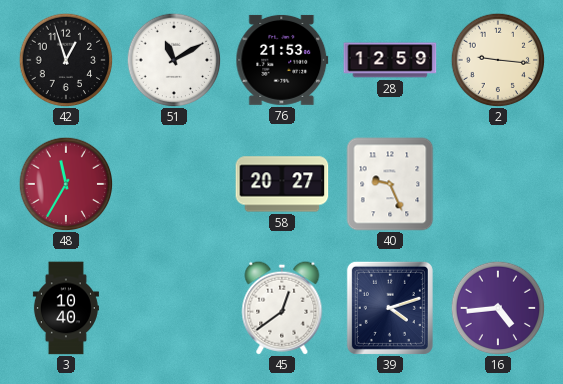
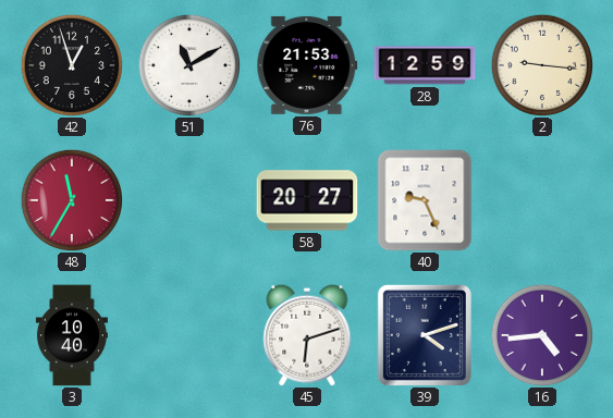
45: 12:39 -> 6:12
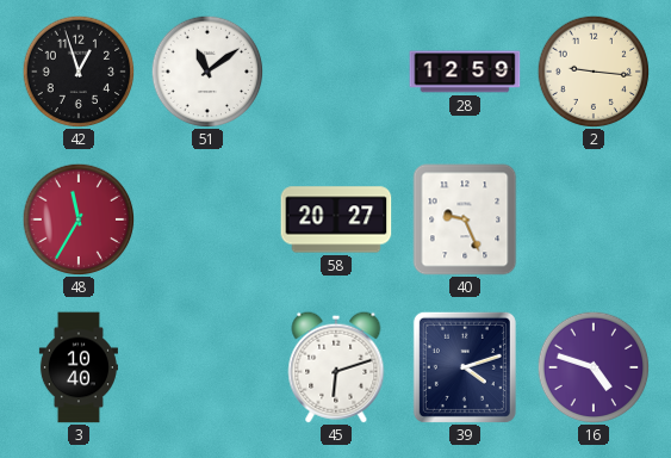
51: 11:10 -> 11:09
76: 21:53 -> none
16: 4:44 -> 4:48
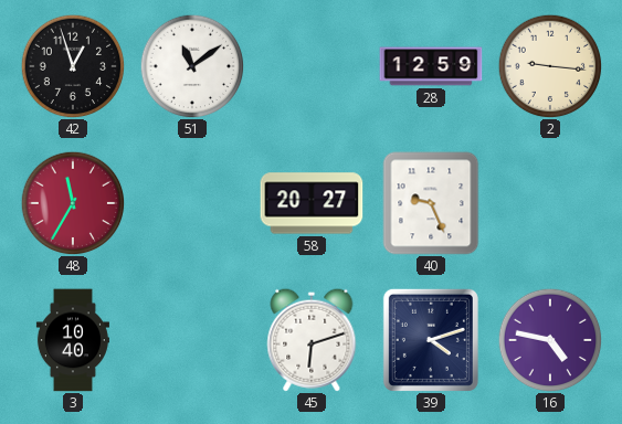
16: 4:48 -> 4:47
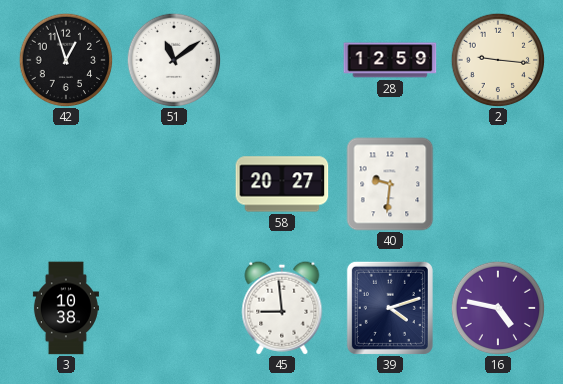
48: 11:35 -> none
40: 9:26 -> 9:31
3: 10:40 -> 10:38
45: 6:12 -> 8:59
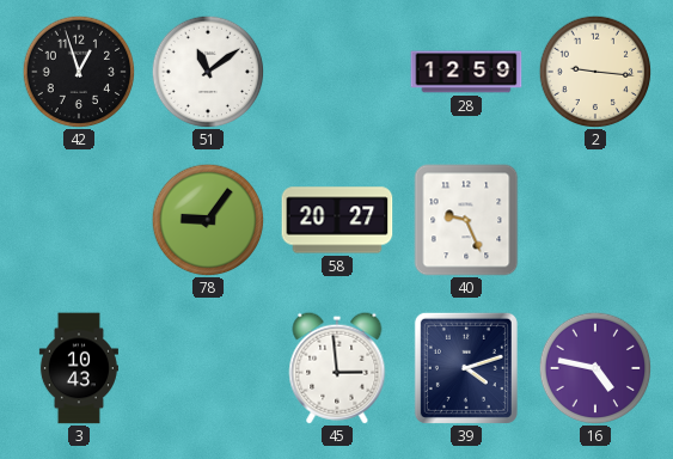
78: none -> 9:06
40: 9:31 -> 9:26
3: 10:38 -> 10:43
45: 8:59 -> 2:59
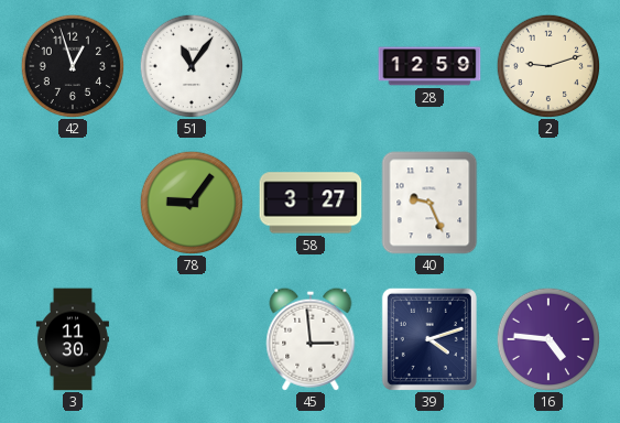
51: 11:09 -> 11:06
2: 9:16 -> 9:12
58: 20:27 -> 3:27
3: 10:43 -> 11:30
16: 4:47 -> 4:46
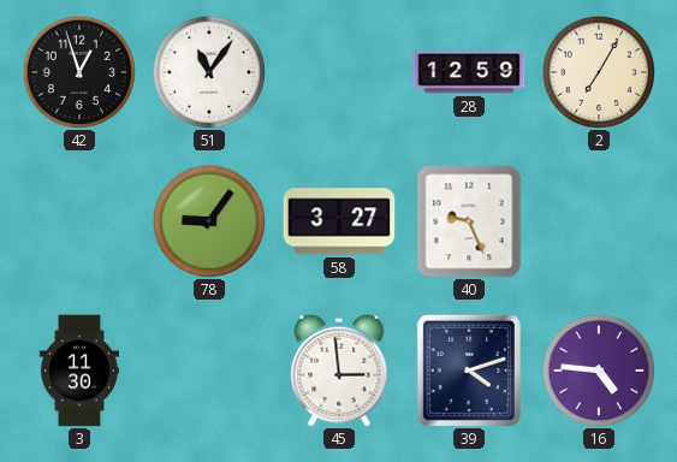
2: 9:12 -> 7:05
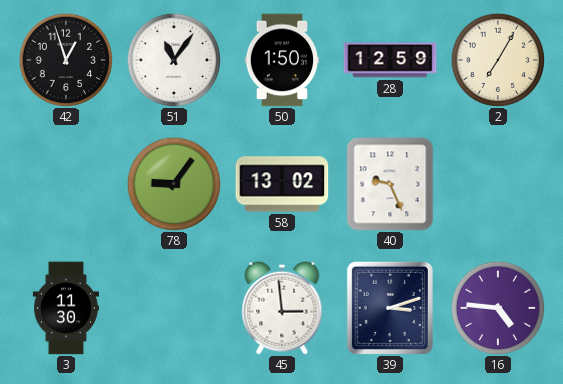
50: none -> 1:50
58: 3:27 -> 13:02
39: 4:12 -> 3:12
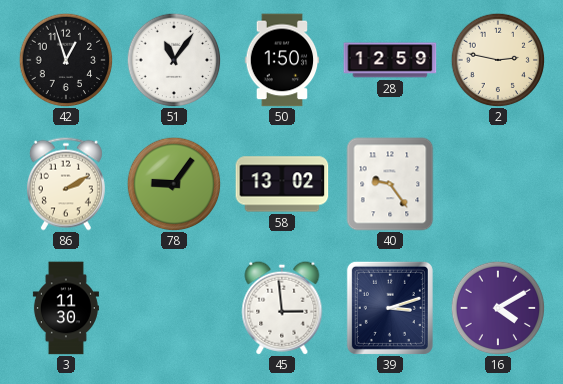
2: 7:05 -> 2:47
86: none -> 2:10
40: 9:26 -> 9:24
16: 4:46 -> 4:10
